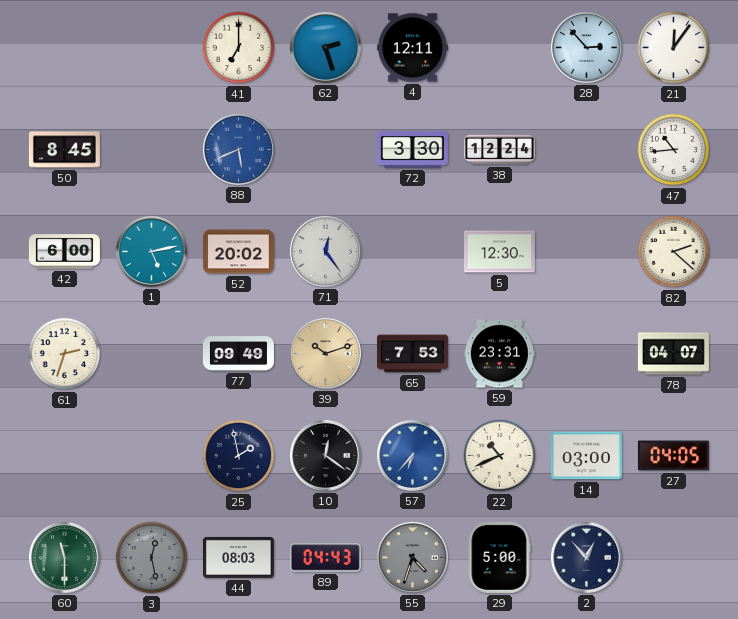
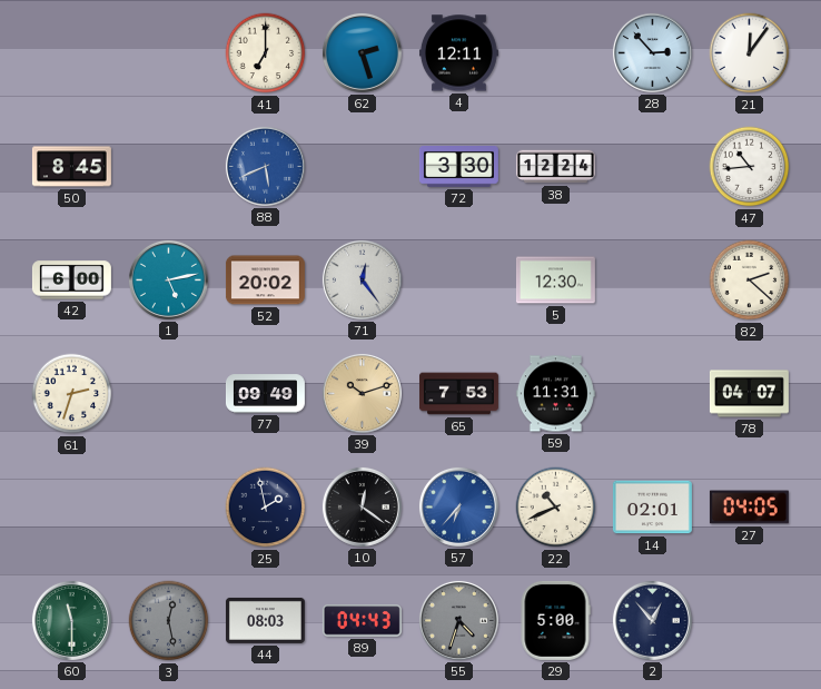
59: 23:31 -> 11:31
14: 03:00 -> 02:01
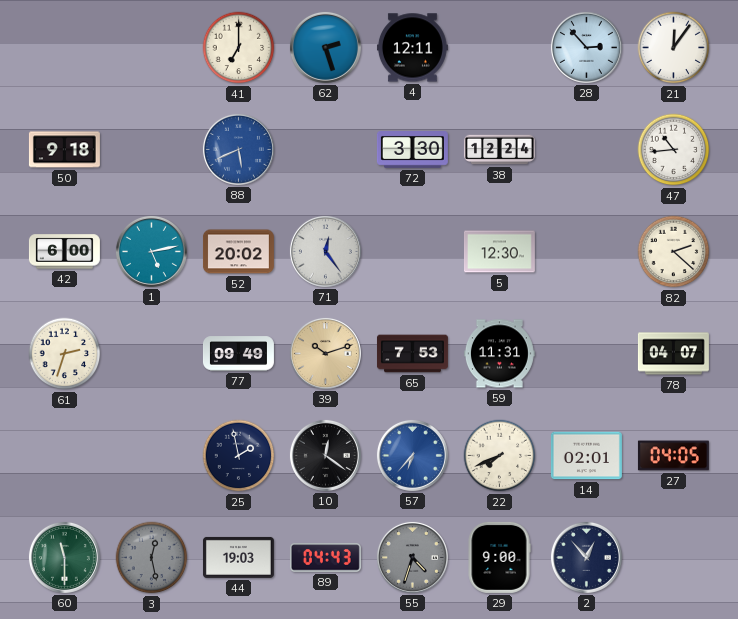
50: 8:45 -> 9:18
22: 10:41 -> 7:41
44: 08:03 -> 19:03
29: 5:00 -> 9:00
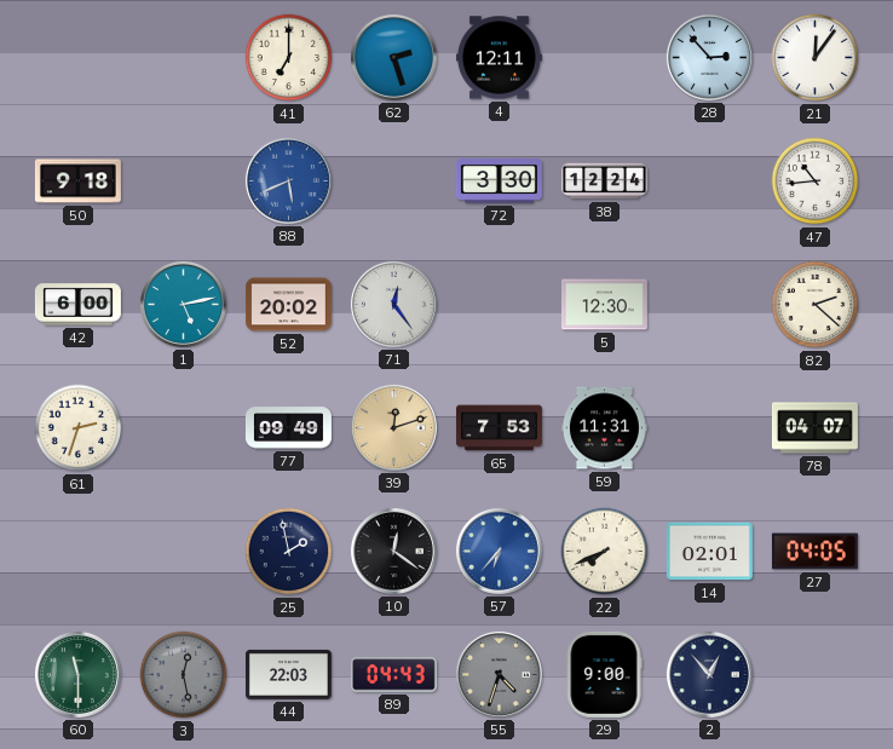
39: 10:12 -> 12:12
44: 19:03 -> 22:03
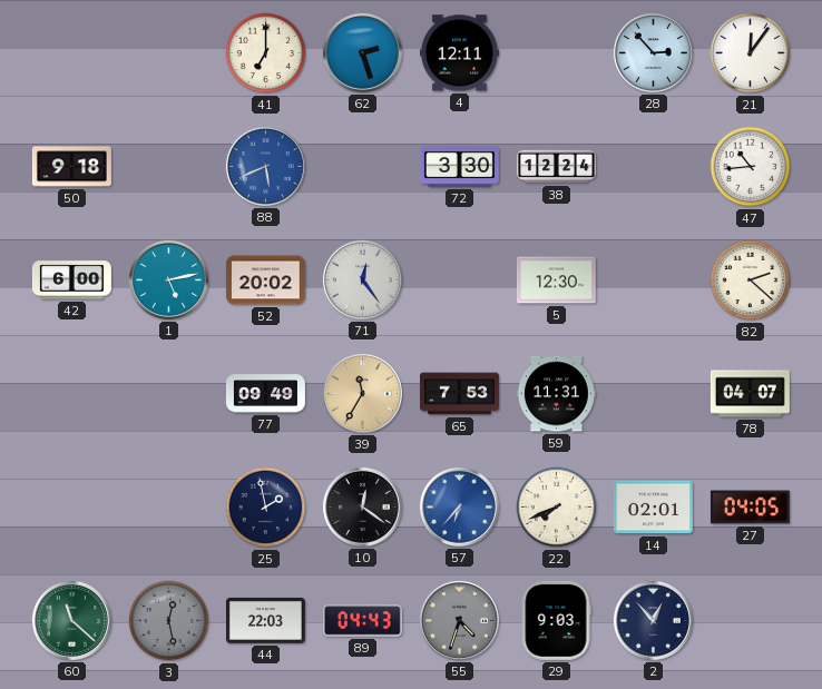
61: 2:33 -> none
39: 12:12 -> 11:35
60: 11:30 -> 11:22
29: 9:00 -> 9:03
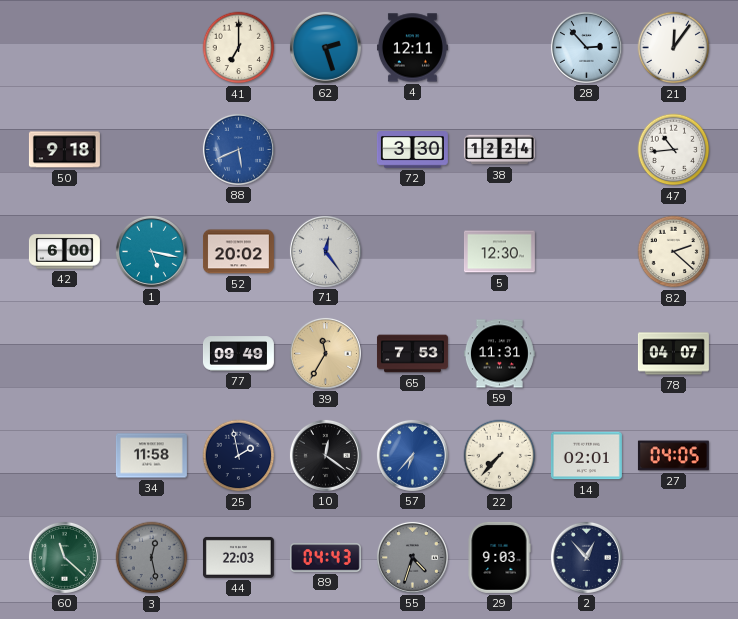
1: 5:13 -> 5:17
34: none -> 11:58
22: 7:41 -> 7:37
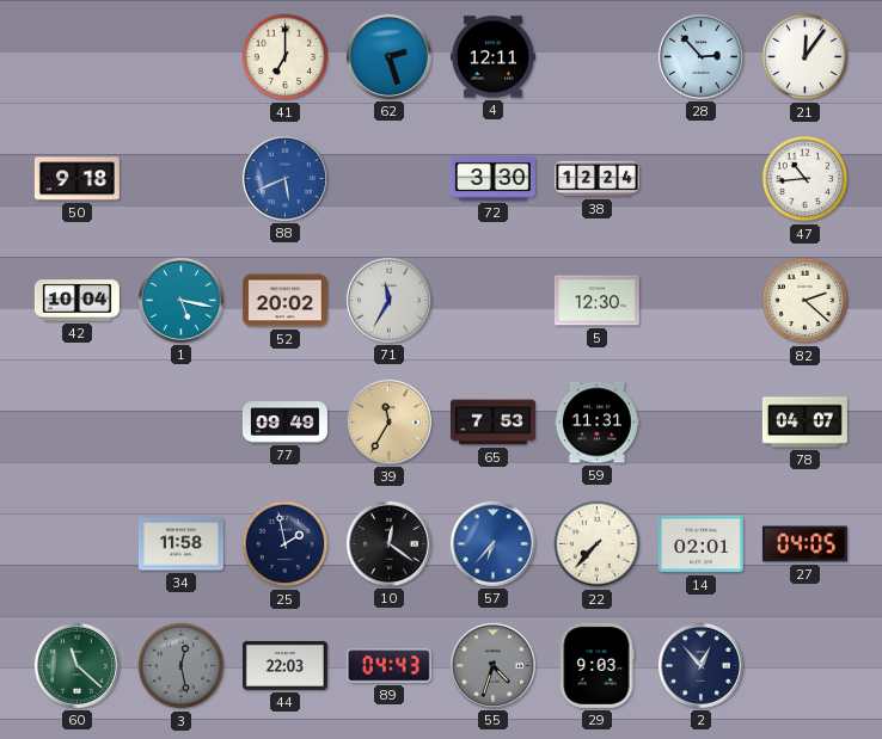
42: 6:00 -> 10:04
71: 12:24 -> 11:35
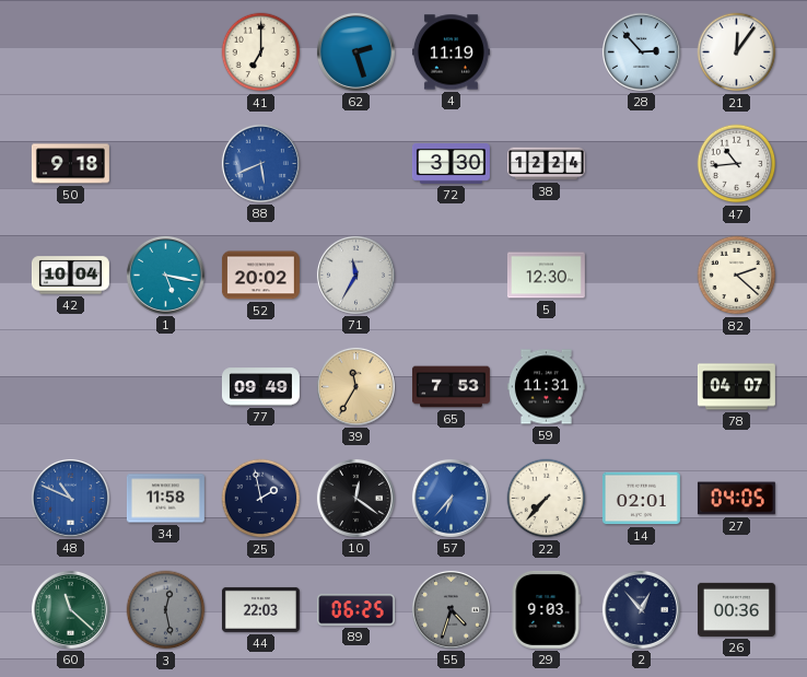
4: 12:11 -> 11:19
48: none -> 10:49
89: 04:43 -> 06:25
26: none -> 00:36
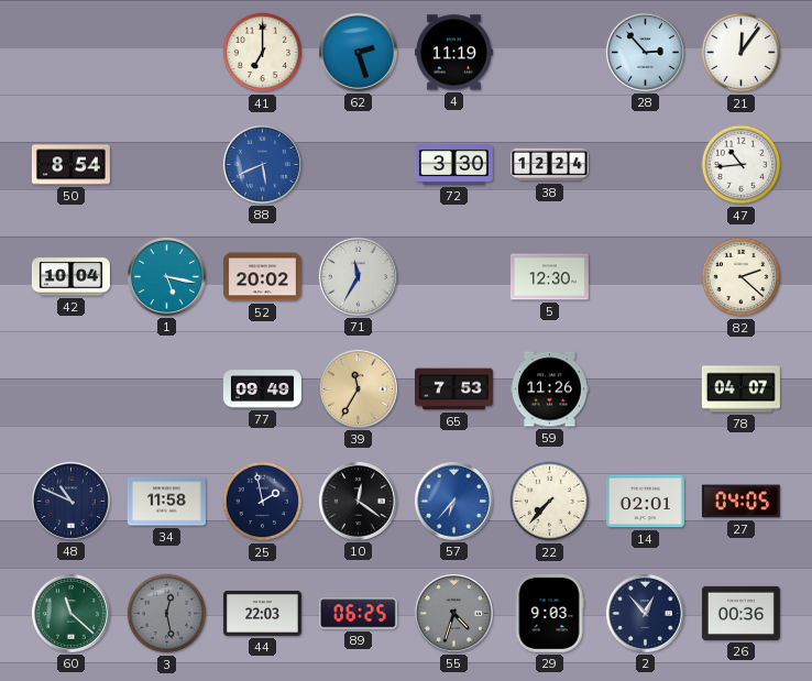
50: 9:18 -> 8:54
59: 11:31 -> 11:26
48 dial: blue -> navy
